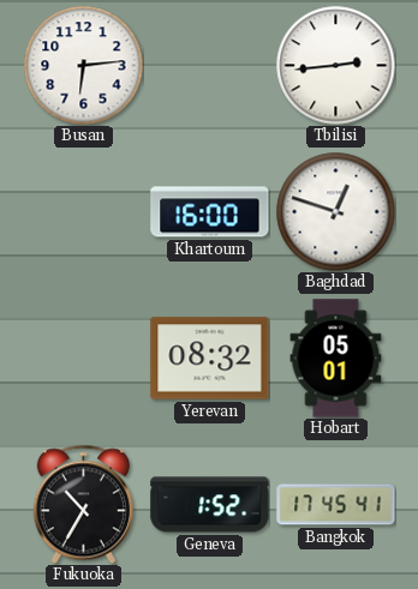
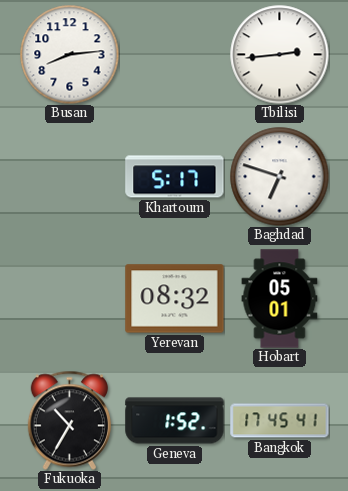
Busan: 6:14 -> 8:14
Khartoum: 16:00 -> 5:17
Baghdad: 12:48 -> 6:48
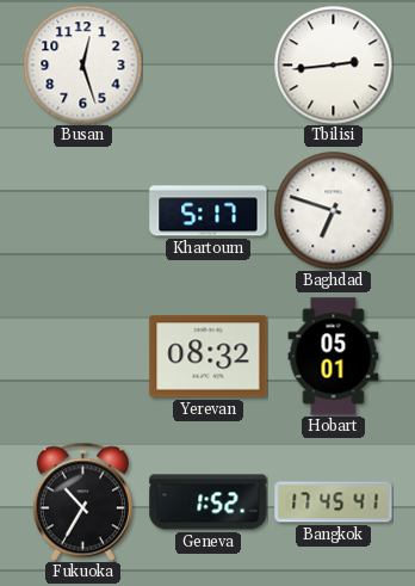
Busan: 8:14 -> 12:27
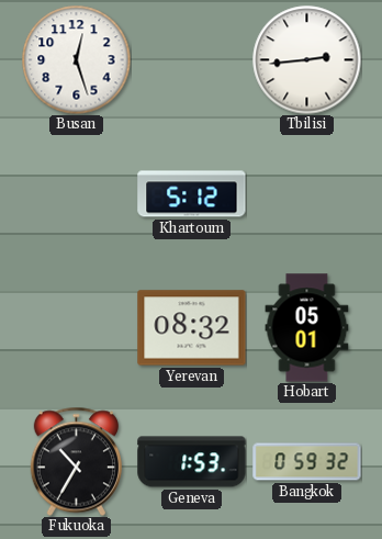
Khartoum: 5:17 -> 5:12
Baghdad: 6:48 -> none
Geneva: 1:52 -> 1:53
Bangkok: 17:45 -> 0:59
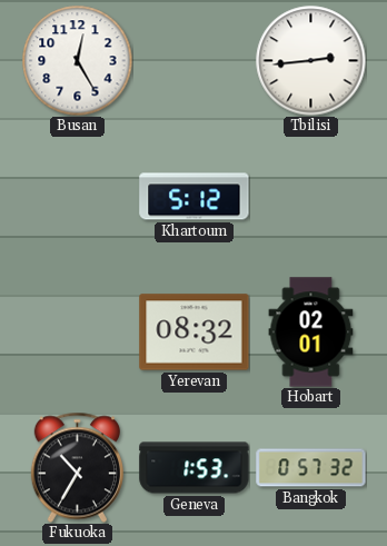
Busan: 12:27 -> 12:25
Hobart: 05:01 -> 02:01
Bangkok: 0:59 -> 0:57
